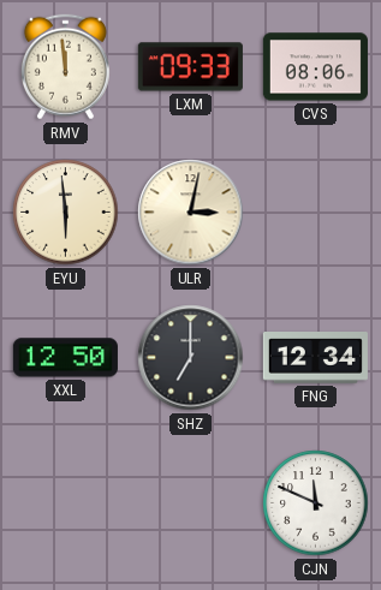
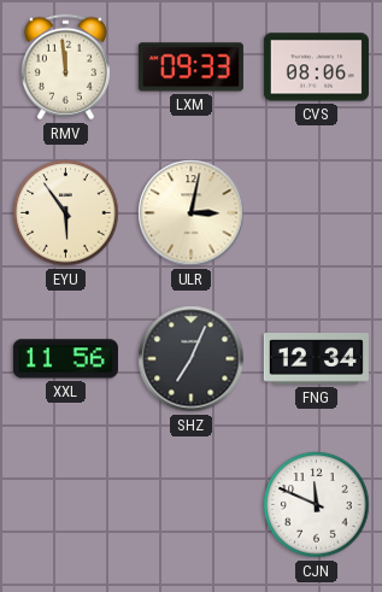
EYU: 5:59 -> 5:54
XXL: 12:50 -> 11:56
SHZ: 7:00 -> 7:04
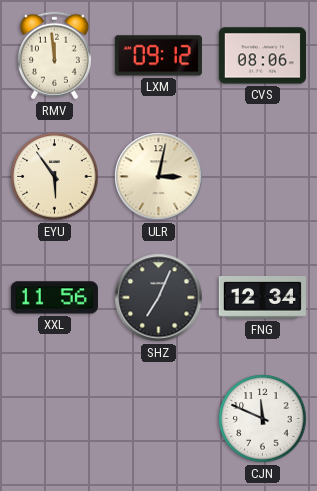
LXM: 09:33 -> 09:12
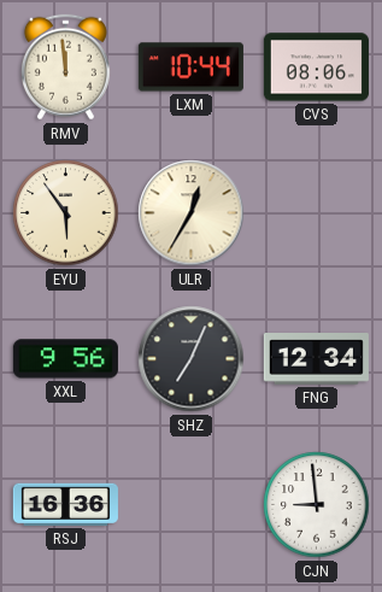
LXM: 09:12 -> 10:44
ULR: 3:02 -> 12:35
XXL: 11:56 -> 9:56
RSJ: none -> 16:36
CJN: 11:49 -> 8:59
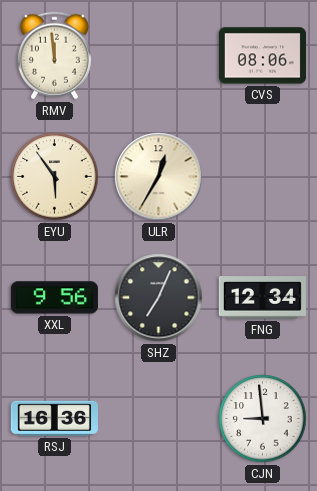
LXM: 10:44 -> none
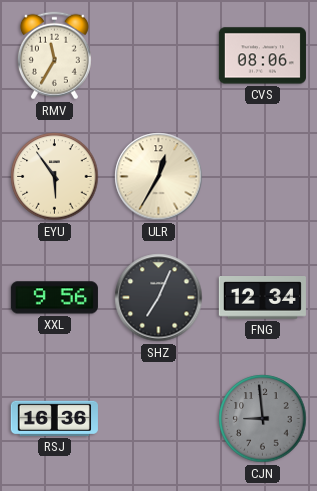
RMV: 11:59 -> 11:35
CJN dial: white -> grey
